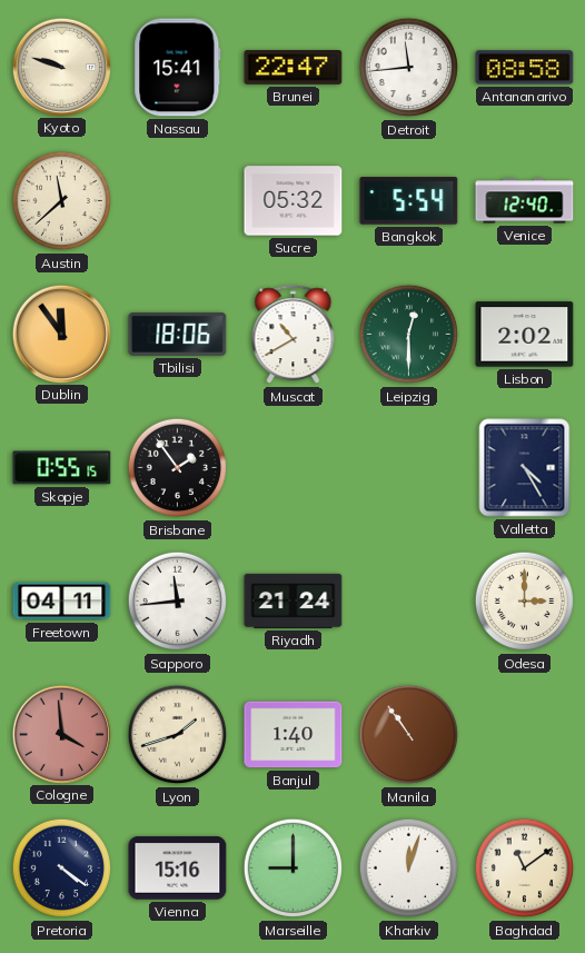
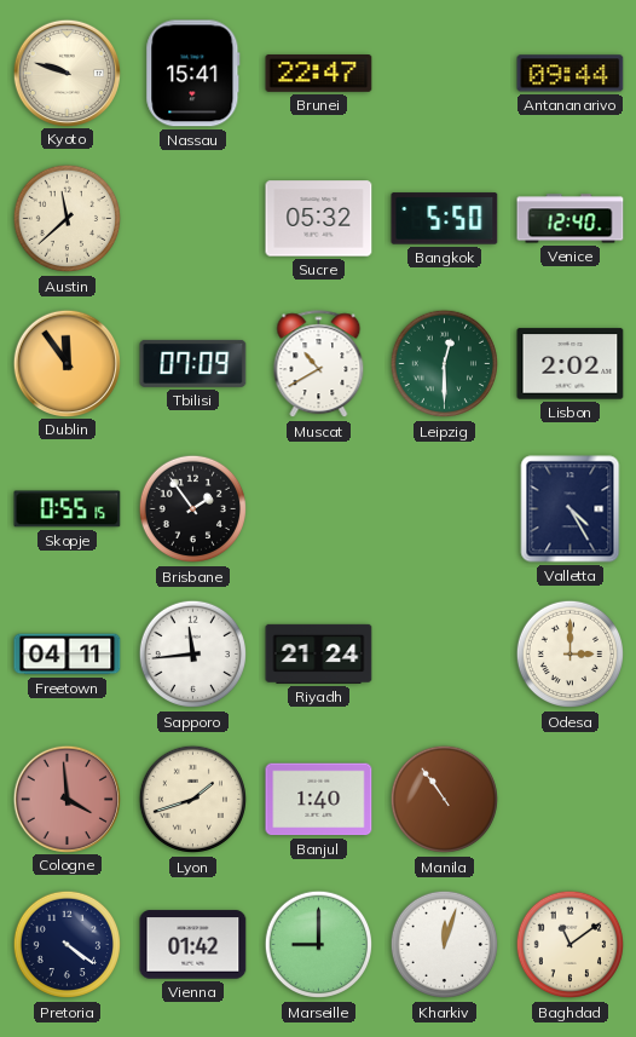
Detroit: 11:44 -> none
Antananarivo: 08:58 -> 09:44
Bangkok: 5:54 -> 5:50
Tbilisi: 18:06 -> 07:09
Vienna: 15:16 -> 01:42
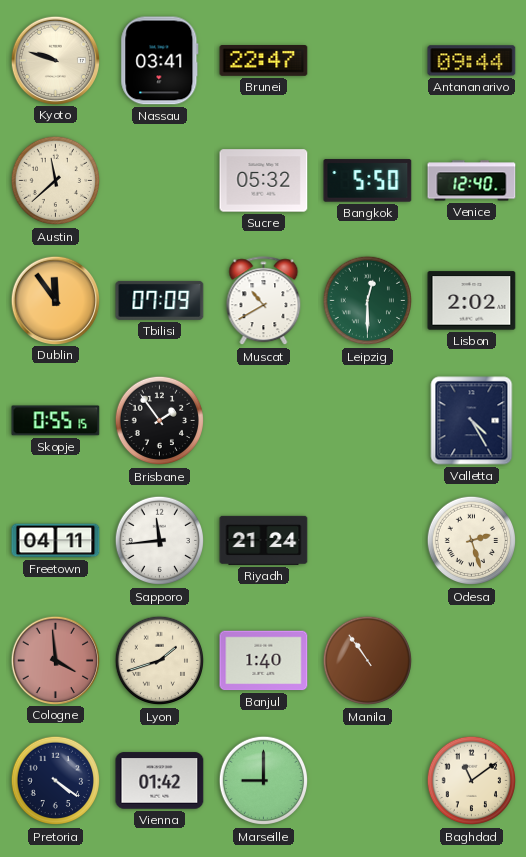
Nassau: 15:41 -> 03:41
Odesa: 3:00 -> 2:27
Kharkiv: 12:03 -> none
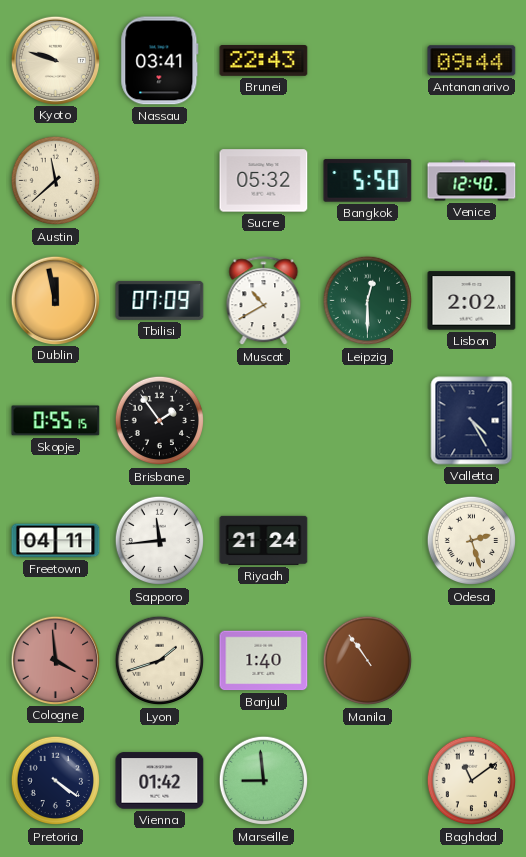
Brunei: 22:47 -> 22:43
Dublin: 11:54 -> 11:58
Marseille: 9:00 -> 8:59
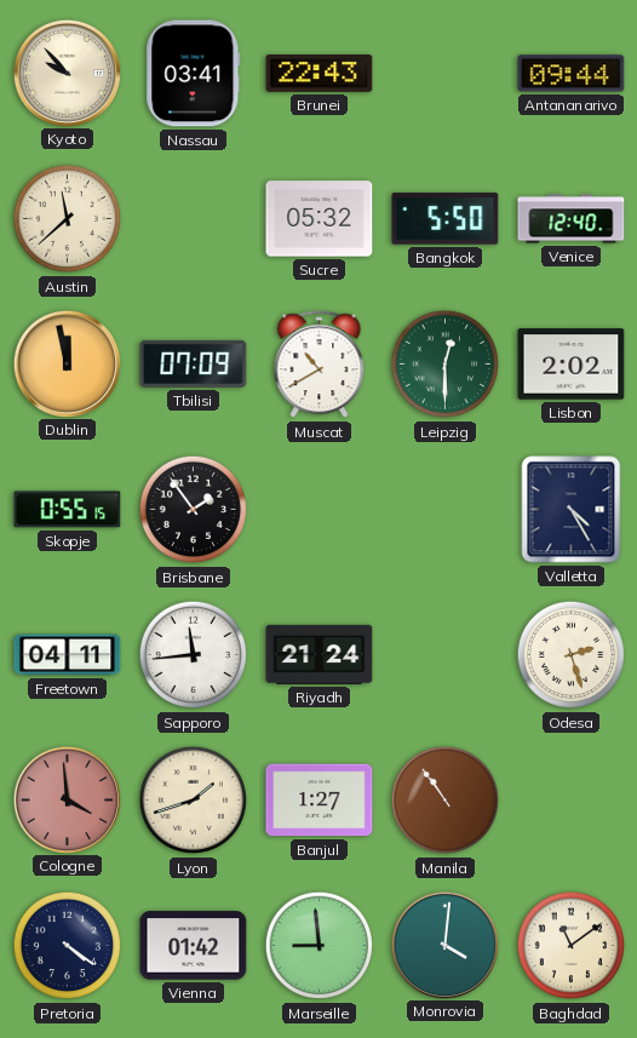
Kyoto: 9:48 -> 9:53
Banjul: 1:40 -> 1:27
Monrovia: none -> 4:01
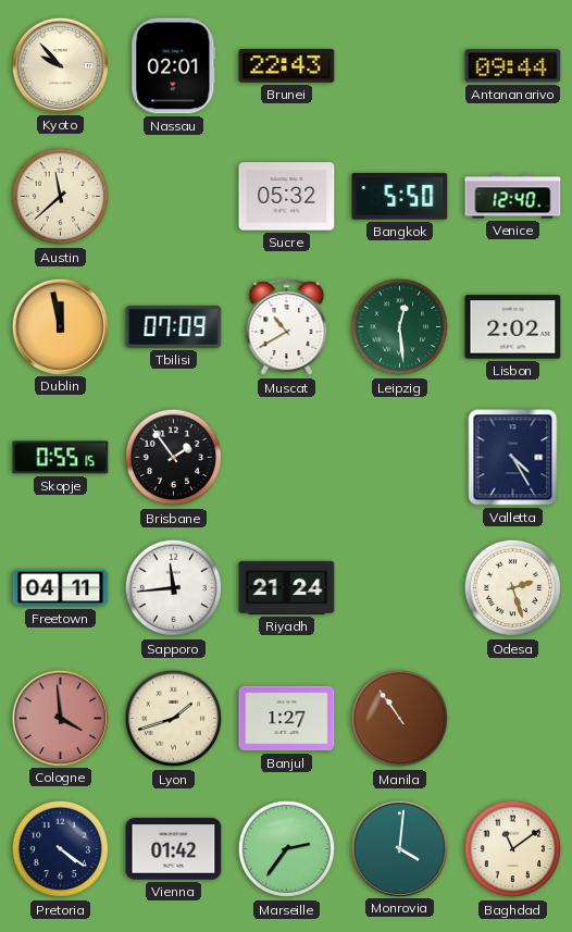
Nassau: 03:41 -> 02:01
Leipzig: 12:30 -> 12:29
Marseille: 8:59 -> 2:36
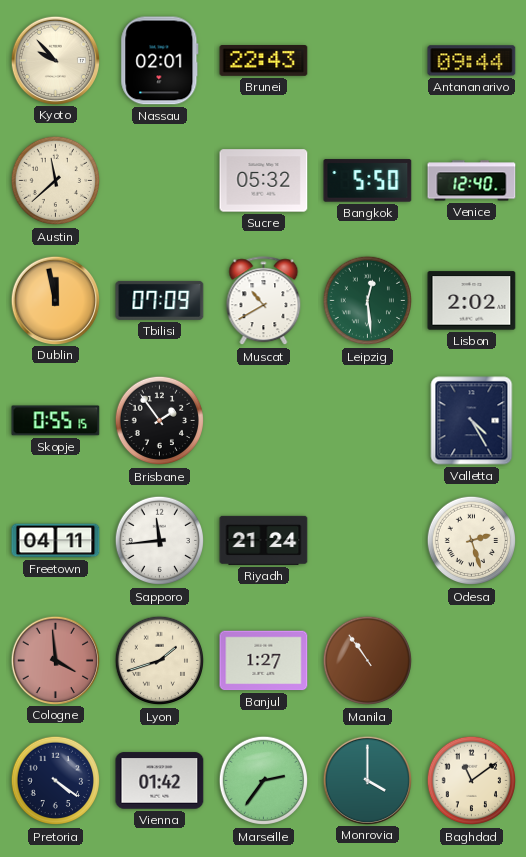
Monrovia: 4:01 -> 4:00
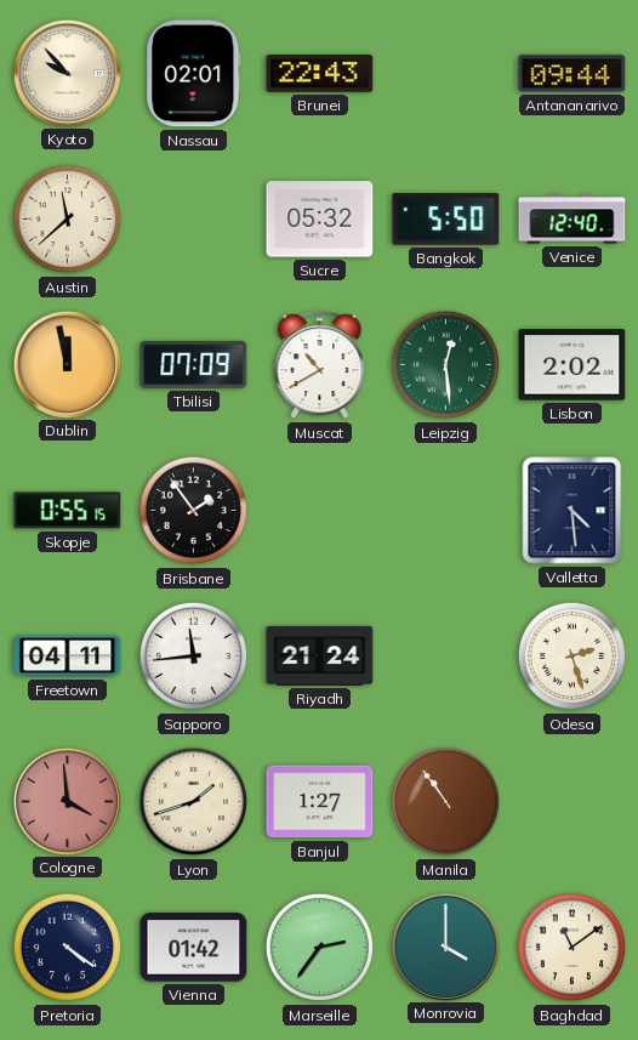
Valletta: 4:25 -> 4:29
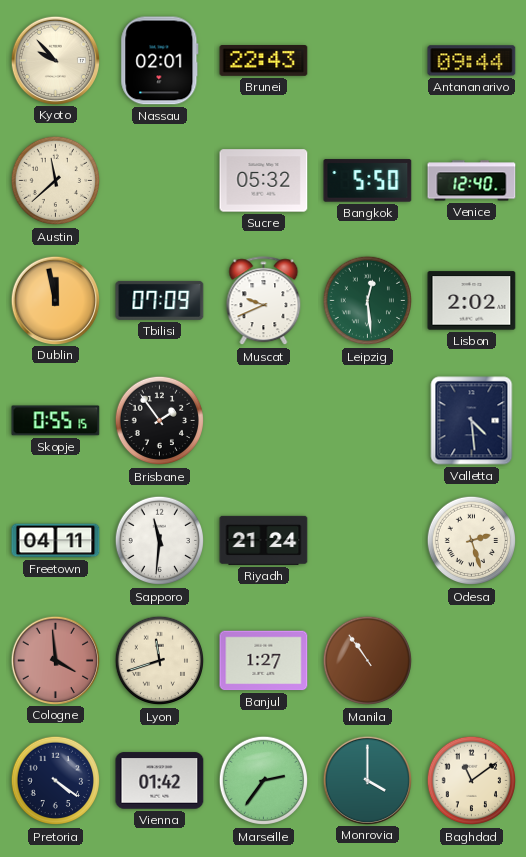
Muscat: 10:40 -> 9:41
Sapporo: 11:44 -> 11:31
Lyon: 1:42 -> 11:42
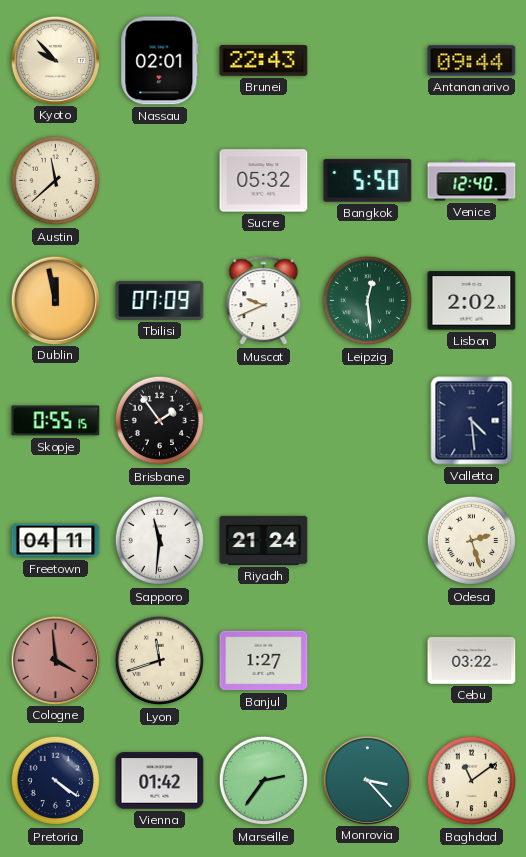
Manila: 10:54 -> none
Cebu: none -> 03:22
Monrovia: 4:00 -> 3:23
